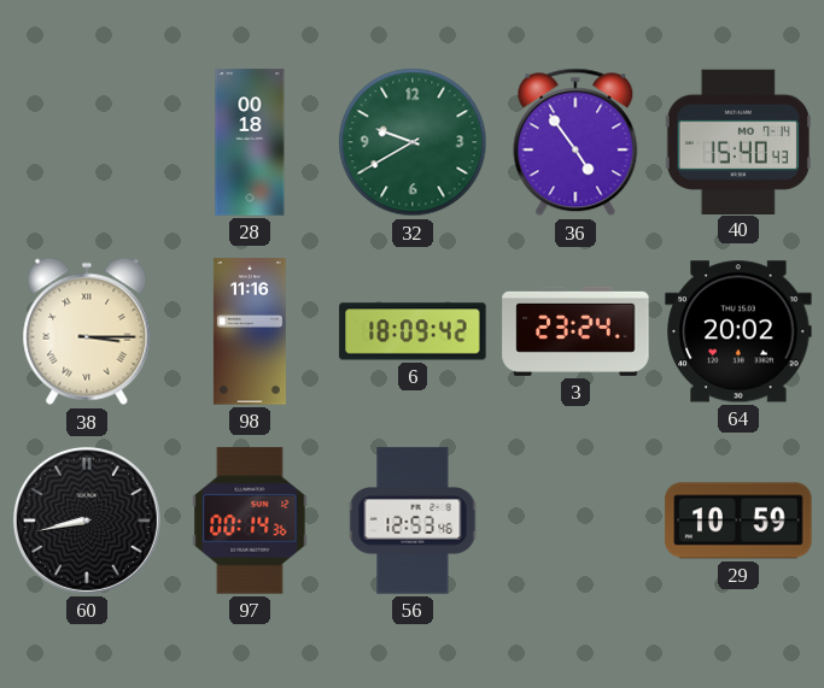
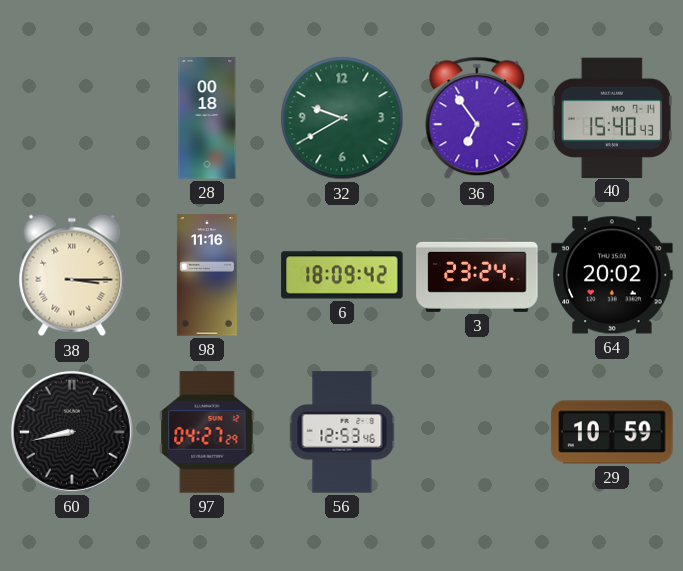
36: 4:54 -> 6:54
97: 00:14 -> 04:27
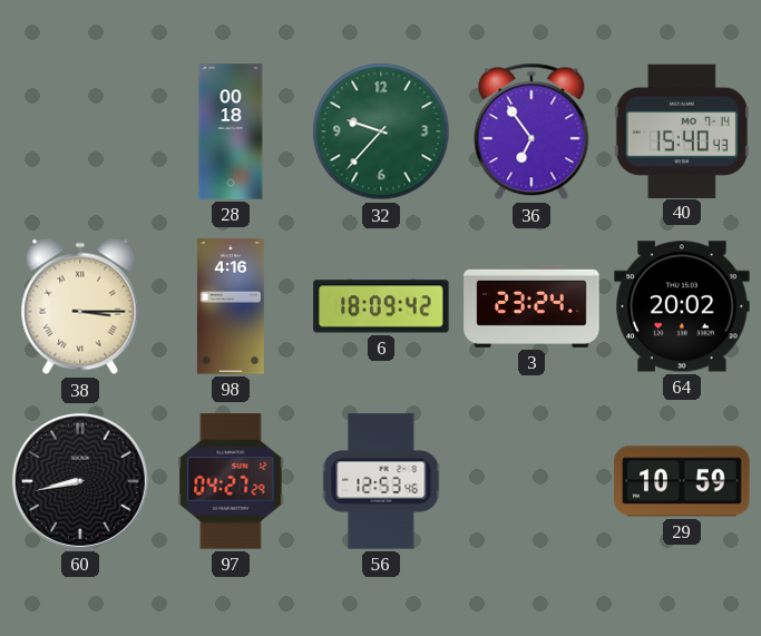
32: 9:40 -> 9:37
98: 11:16 -> 4:16
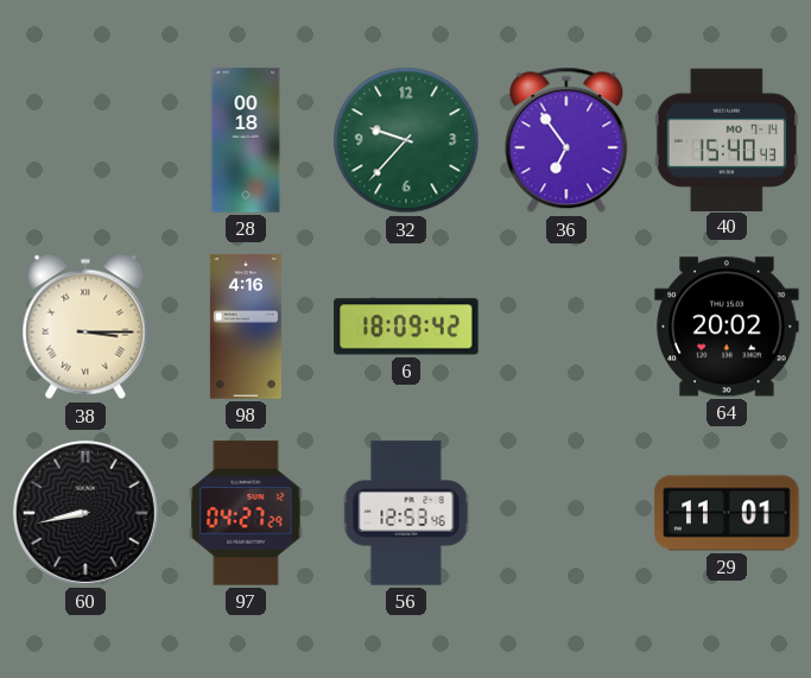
3: 23:24 -> none
29: 10:59 -> 11:01
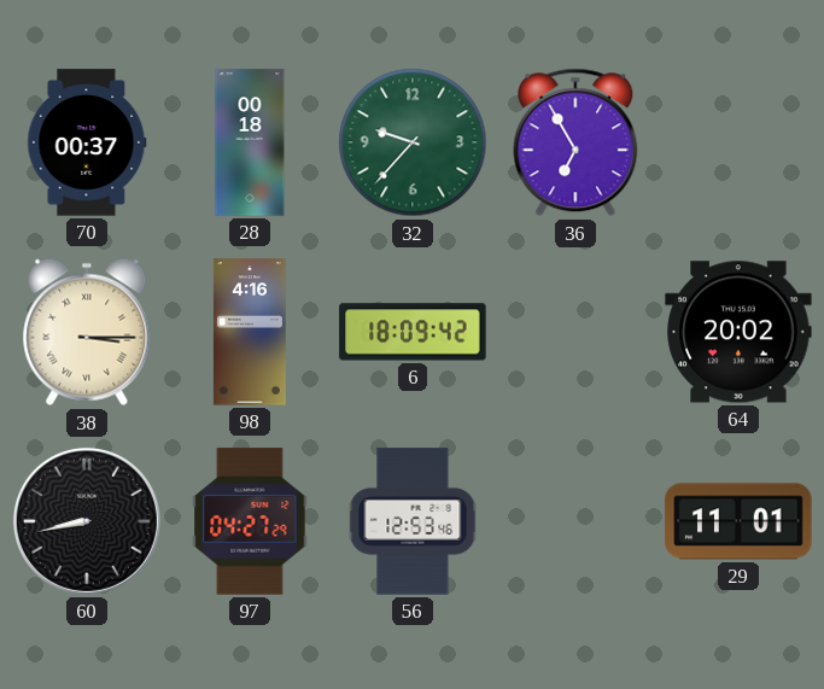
70: none -> 00:37
36: 6:54 -> 6:55
40: 15:40 -> none
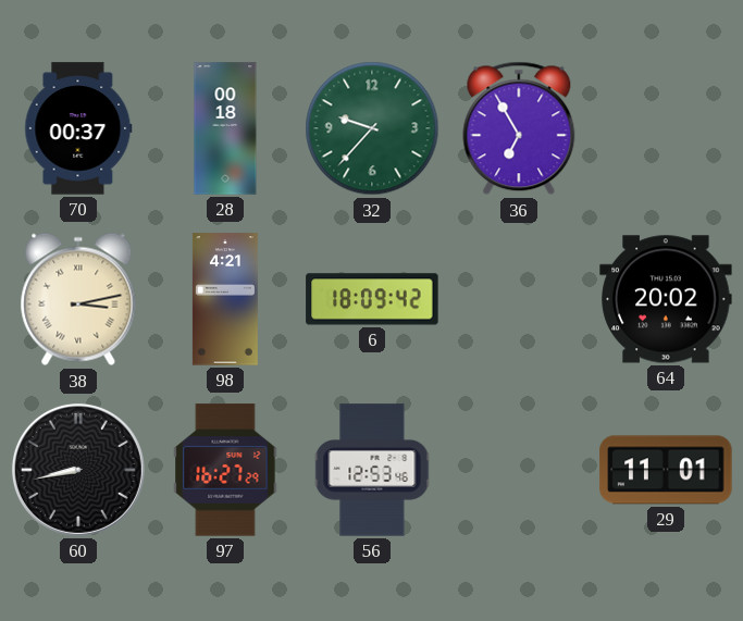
38: 3:15 -> 3:13
98: 4:16 -> 4:21
97: 04:27 -> 16:27
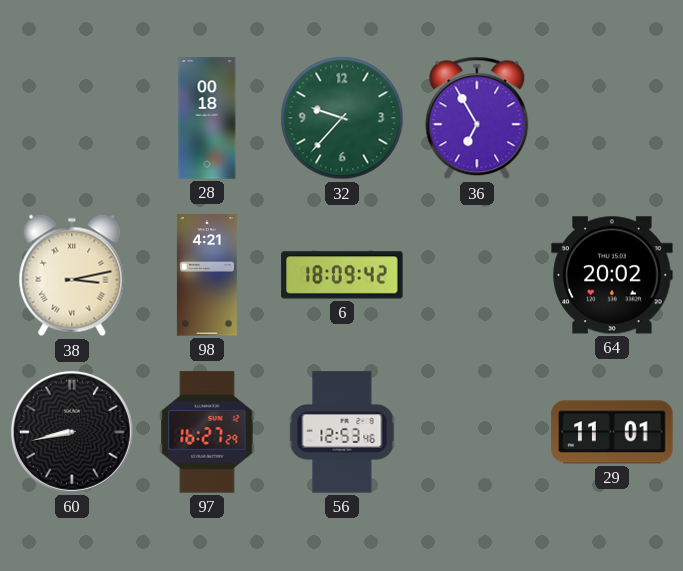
70: 00:37 -> none
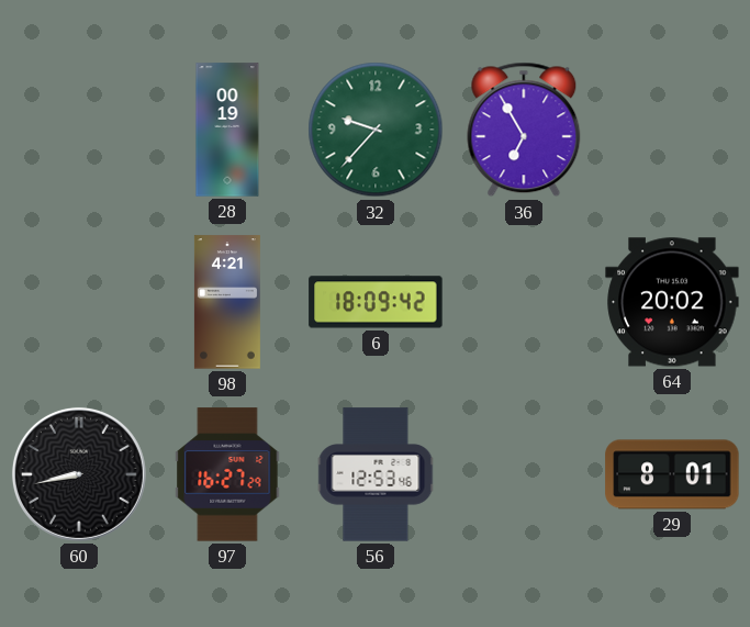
28: 00:18 -> 00:19
38: 3:13 -> none
29: 11:01 -> 8:01
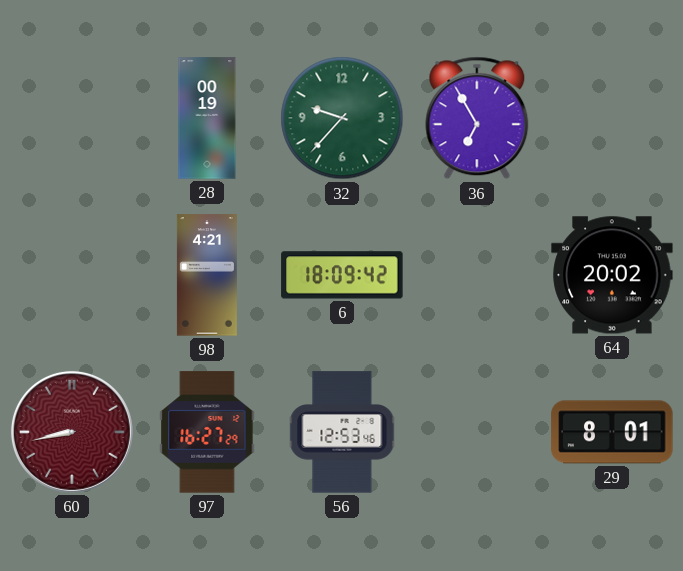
60 dial: black -> burgundy
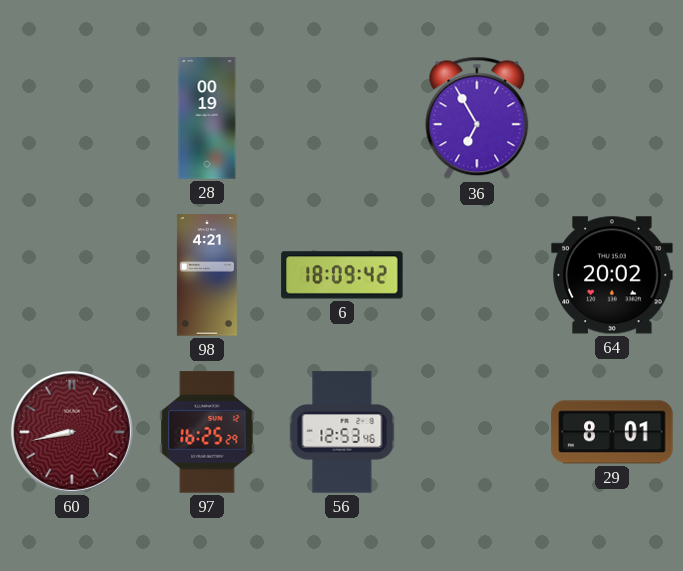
32: 9:37 -> none
97: 16:27 -> 16:25
